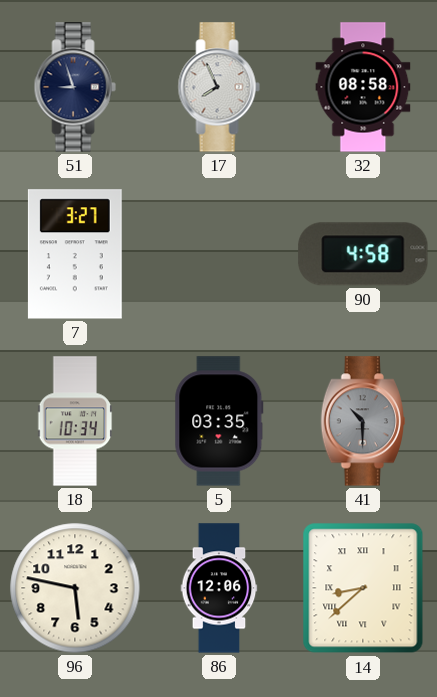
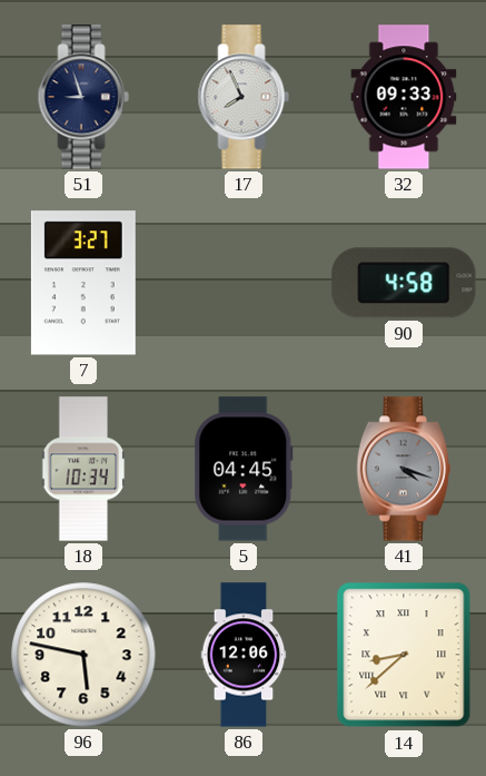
32: 08:58 -> 09:33
5: 03:35 -> 04:45
41: 10:30 -> 4:18
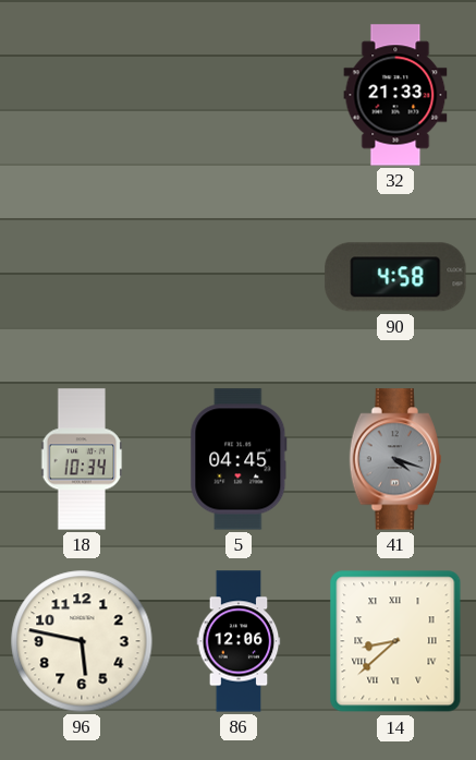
51: 8:57 -> none
17: 7:56 -> none
32: 09:33 -> 21:33
7: 3:27 -> none
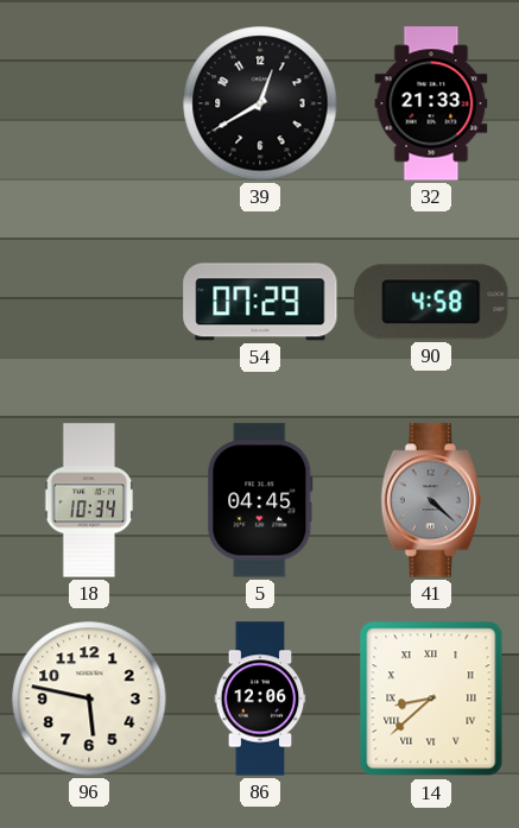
39: none -> 12:40
54: none -> 07:29
41: 4:18 -> 4:22
